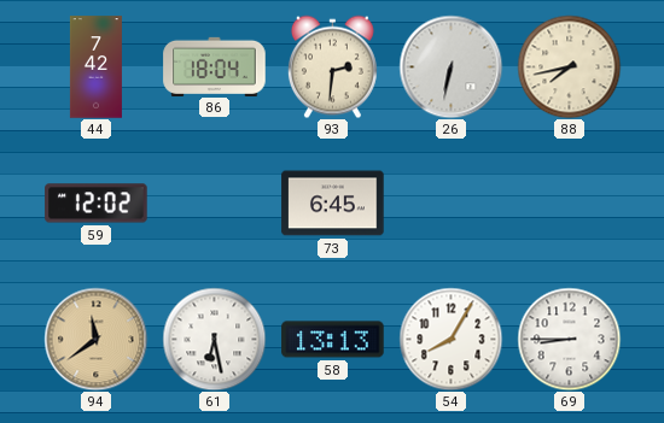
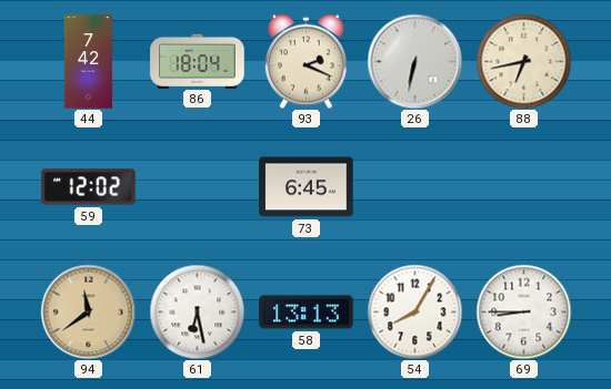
93: 2:31 -> 2:19
88: 7:43 -> 6:43
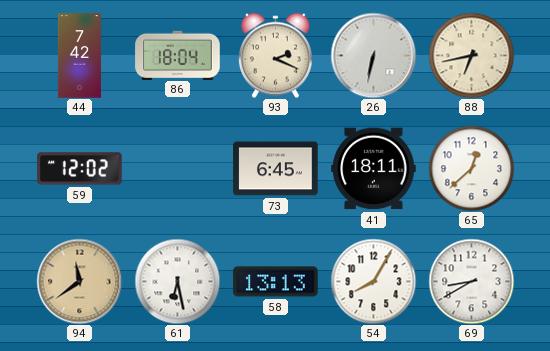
41: none -> 18:11
65: none -> 12:38
69: 8:45 -> 8:40
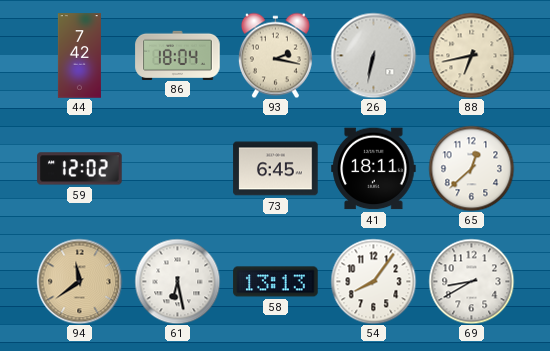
93: 2:19 -> 2:17
54: 8:05 -> 8:06
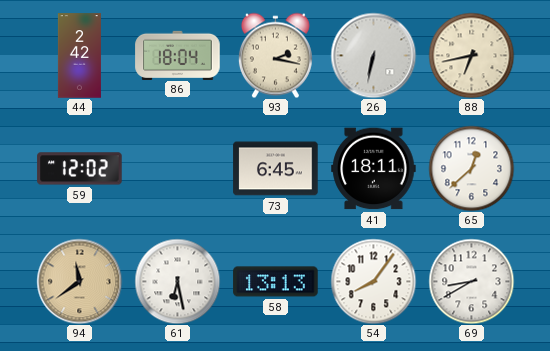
44: 7:42 -> 2:42
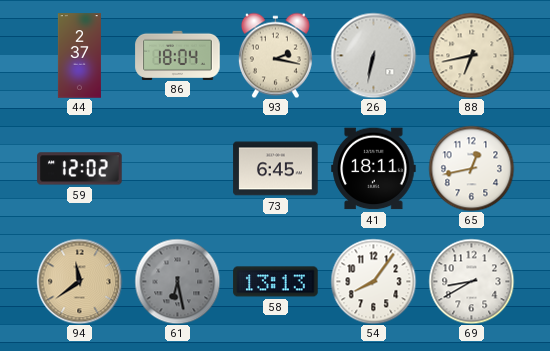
44: 2:42 -> 2:37
65: 12:38 -> 12:43
61 dial: white -> grey
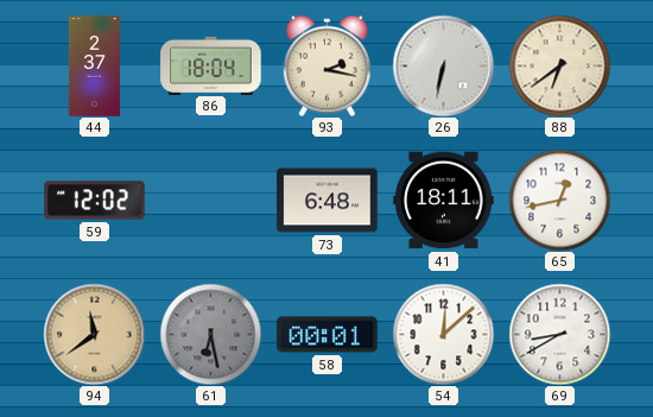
88: 6:43 -> 6:39
73: 6:45 -> 6:48
58: 13:13 -> 00:01
54: 8:06 -> 12:08
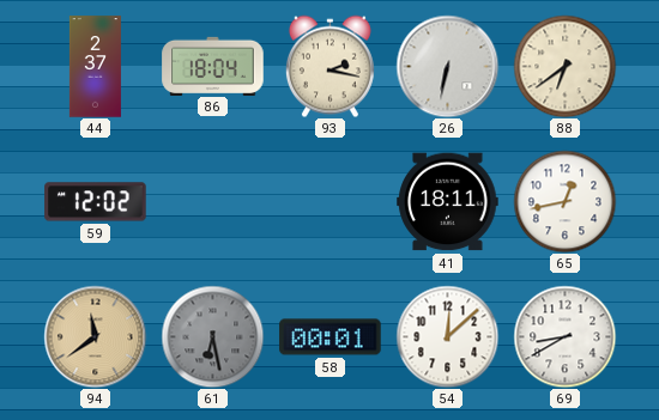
73: 6:48 -> none
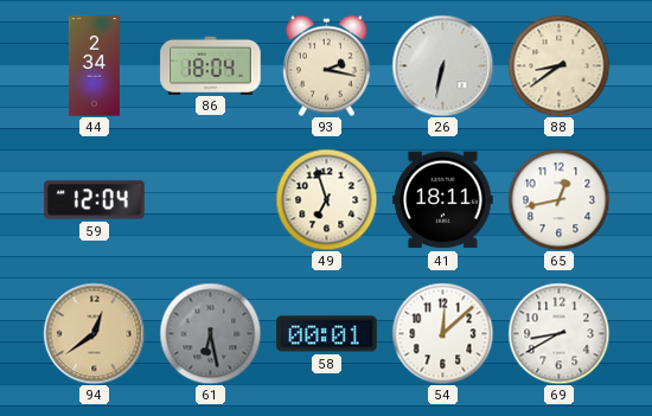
44: 2:37 -> 2:34
88: 6:39 -> 8:39
59: 12:02 -> 12:04
49: none -> 6:57
94: 11:39 -> 12:39
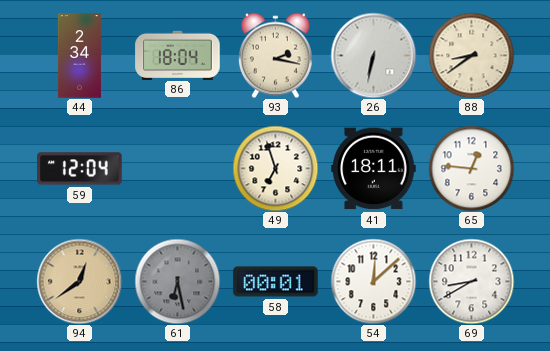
65: 12:43 -> 12:46
